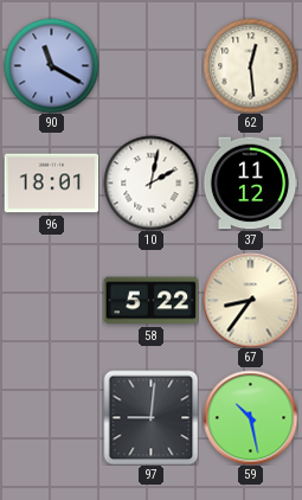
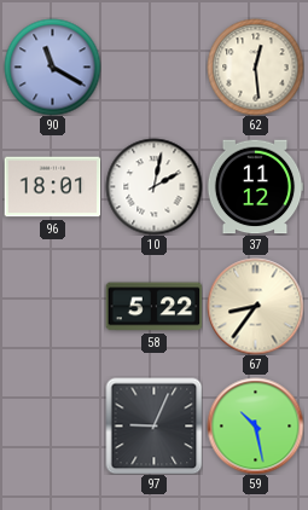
97: 9:01 -> 9:04
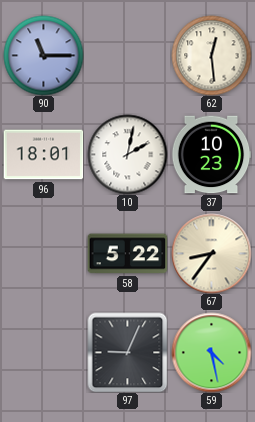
90: 11:20 -> 11:15
37: 11:12 -> 10:23
59: 10:28 -> 4:28
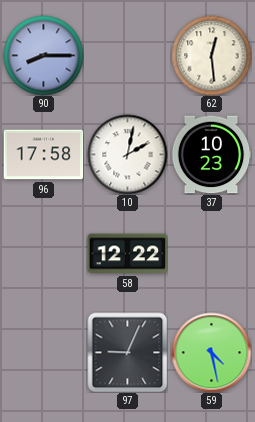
90: 11:15 -> 8:15
96: 18:01 -> 17:58
58: 5:22 -> 12:22
67: 8:36 -> none
